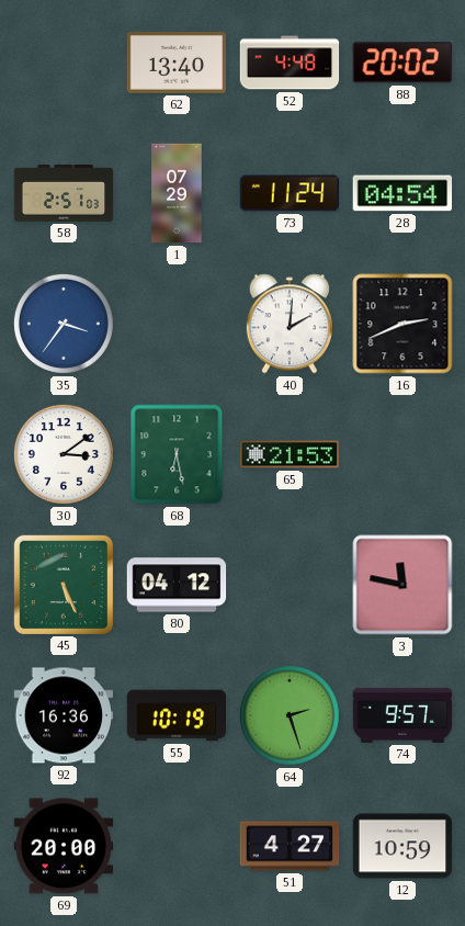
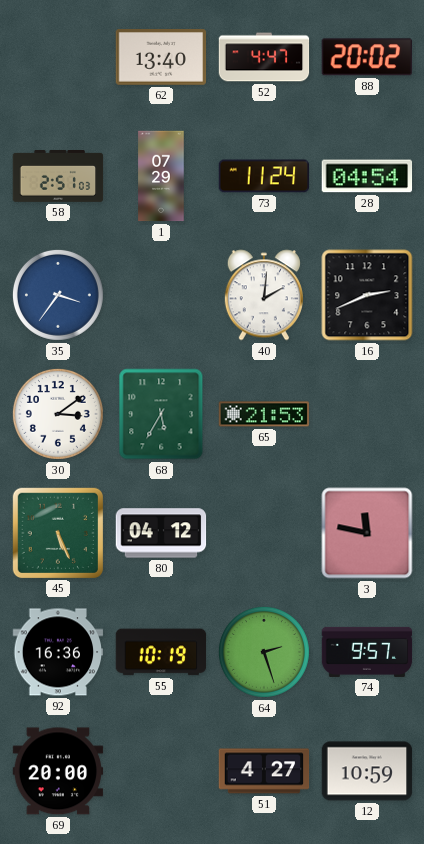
52: 4:48 -> 4:47
68: 6:28 -> 5:35
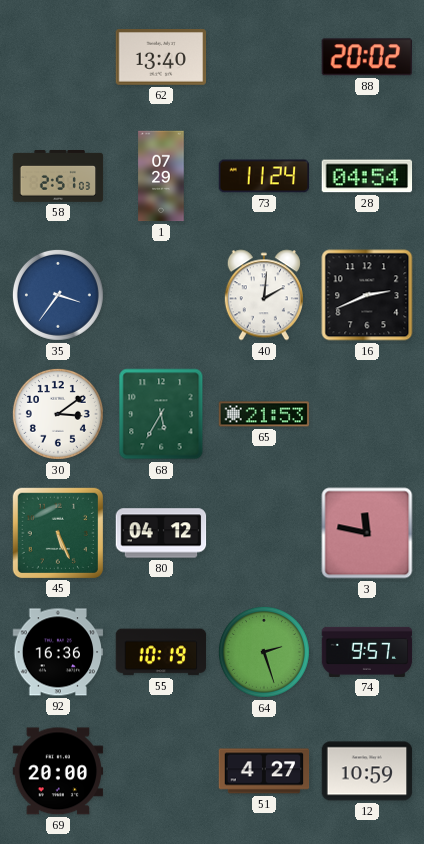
52: 4:47 -> none
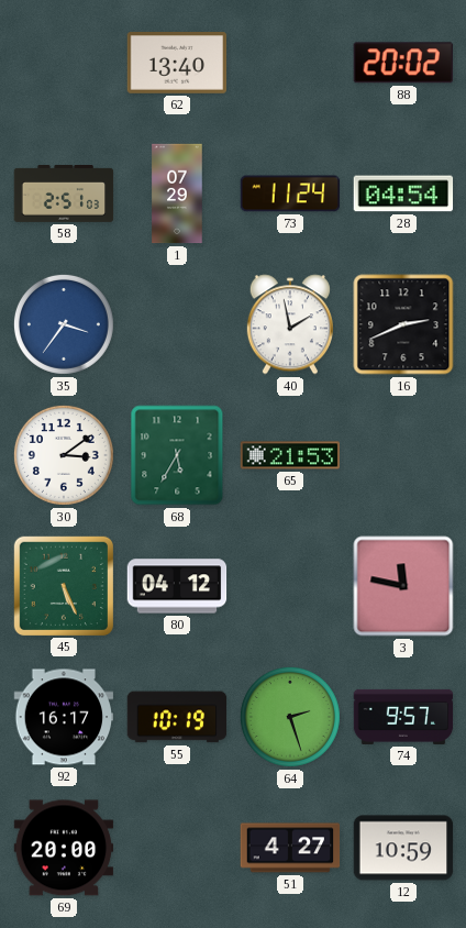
40: 2:01 -> 1:58
92: 16:36 -> 16:17
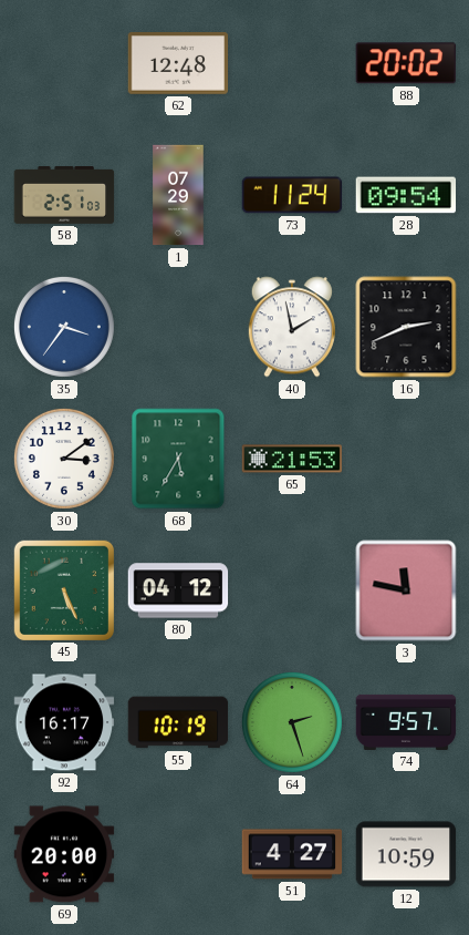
62: 13:40 -> 12:48
28: 04:54 -> 09:54
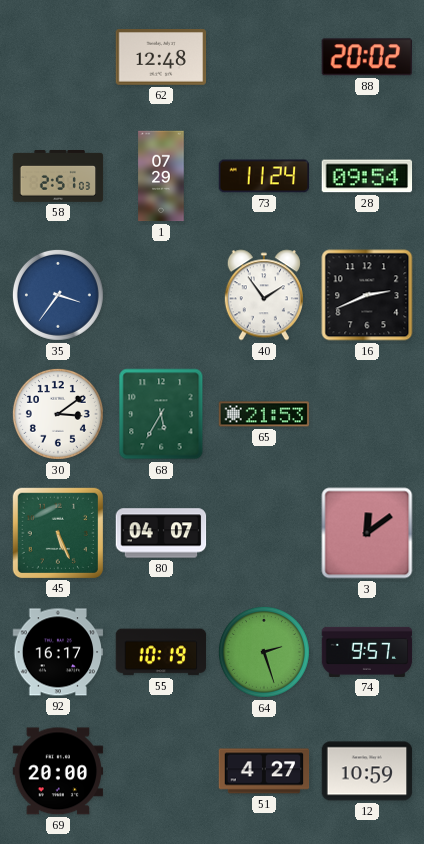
40: 1:58 -> 1:54
80: 04:12 -> 04:07
3: 11:47 -> 12:09
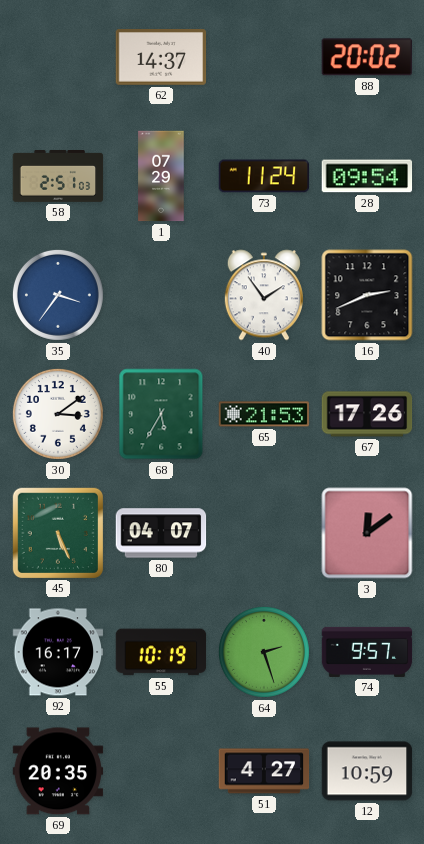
62: 12:48 -> 14:37
67: none -> 17:26
69: 20:00 -> 20:35
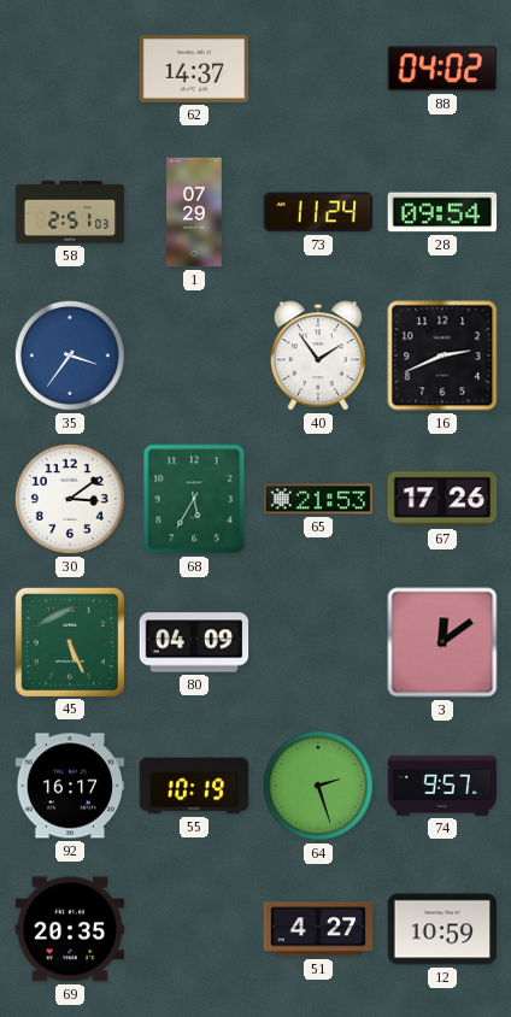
88: 20:02 -> 04:02
80: 04:07 -> 04:09
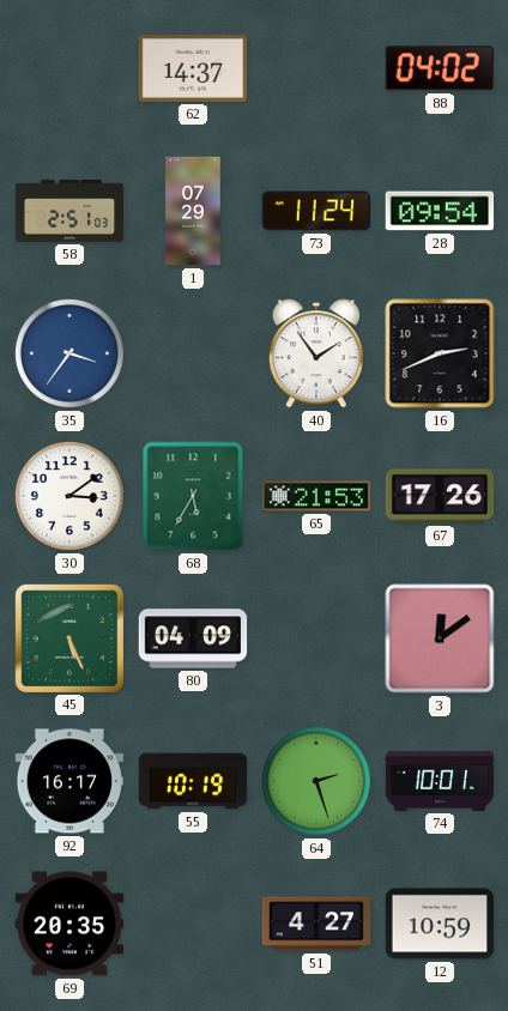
74: 9:57 -> 10:01
